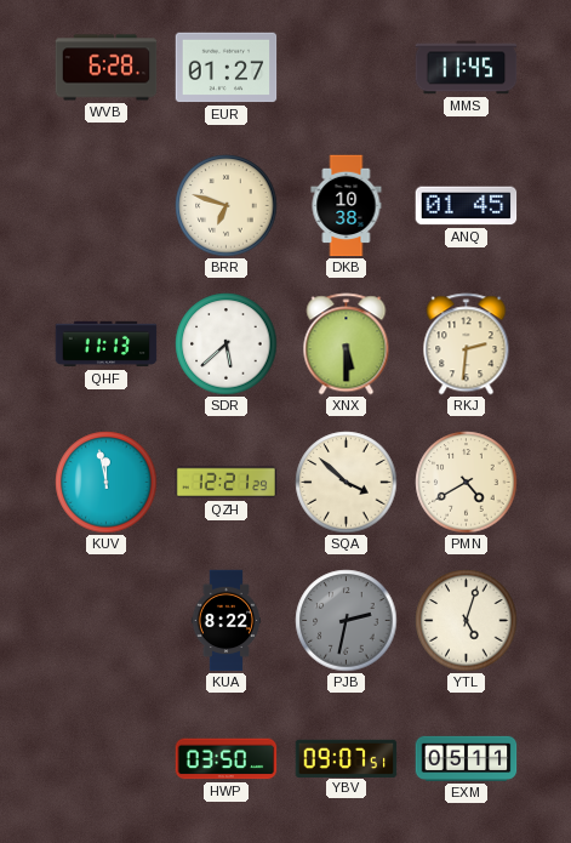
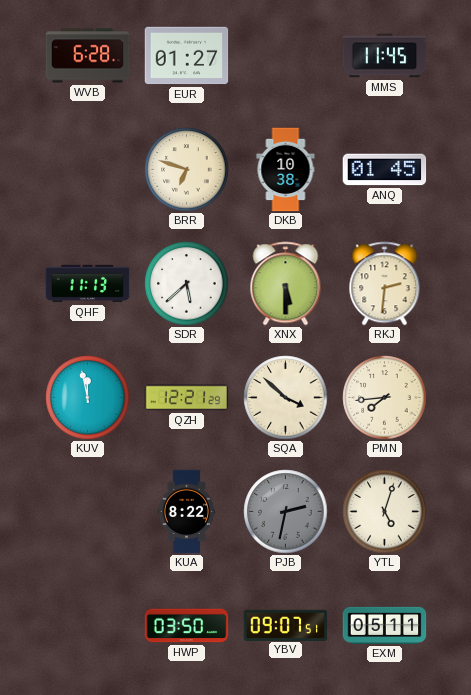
PMN: 4:40 -> 7:44
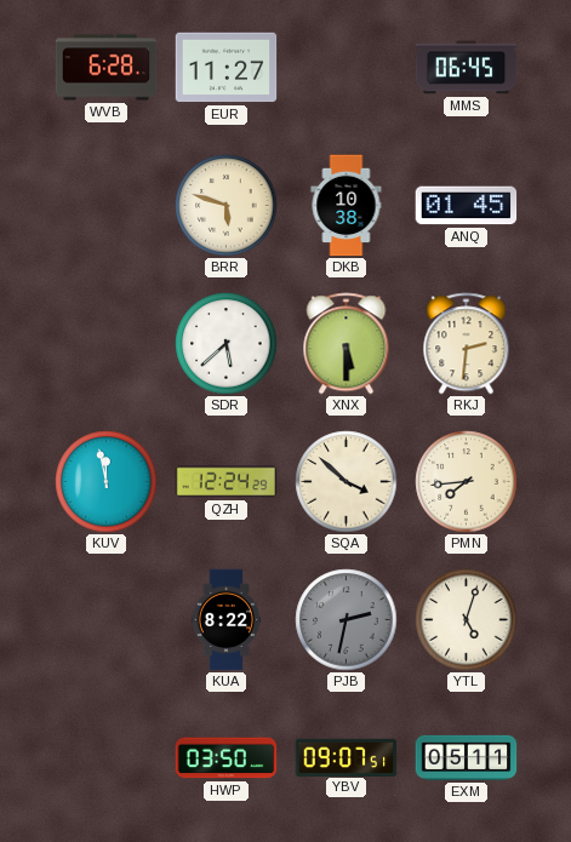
EUR: 01:27 -> 11:27
MMS: 11:45 -> 06:45
BRR: 6:48 -> 5:48
QHF: 11:13 -> none
QZH: 12:21 -> 12:24
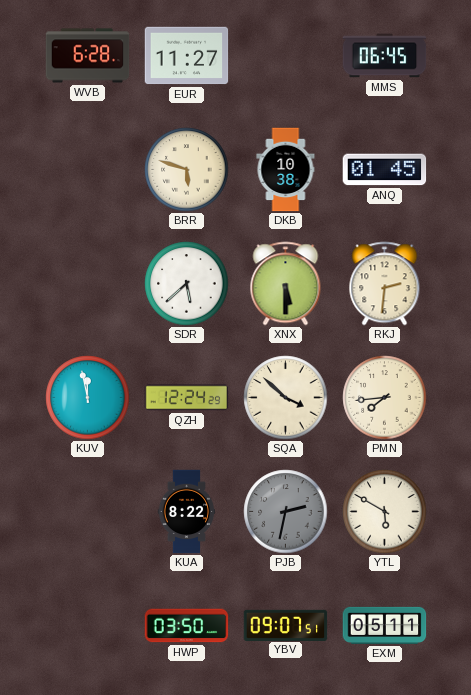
YTL: 5:03 -> 5:50
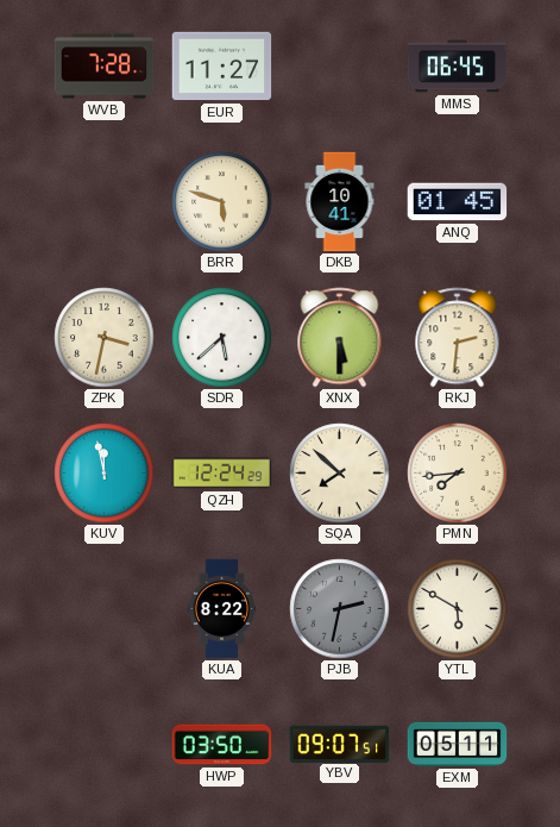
WVB: 6:28 -> 7:28
DKB: 10:38 -> 10:41
ZPK: none -> 3:32
SQA: 3:52 -> 7:52
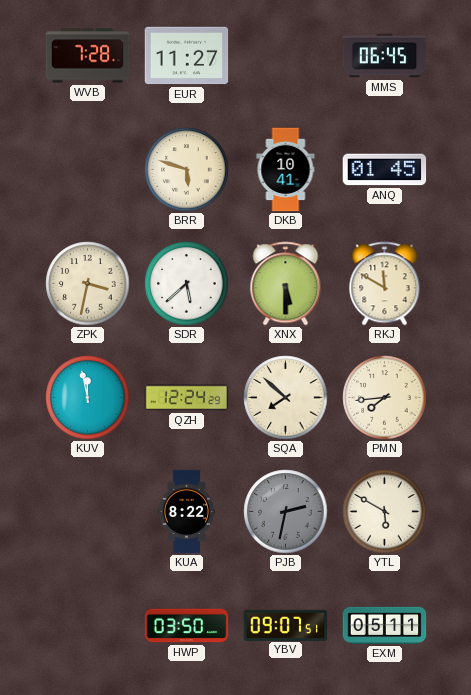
RKJ: 2:31 -> 11:50
